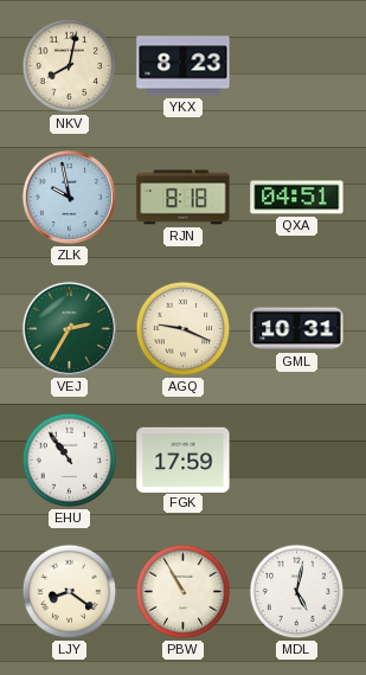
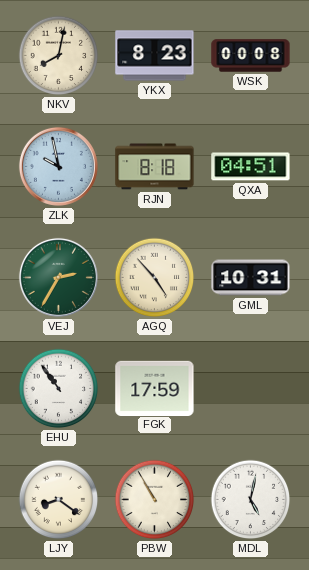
WSK: none -> 00:08
AGQ: 9:19 -> 4:53
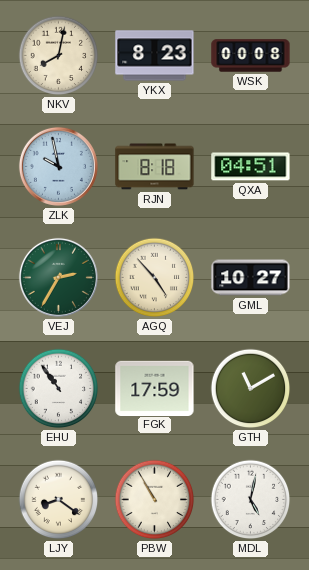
GML: 10:31 -> 10:27
GTH: none -> 11:10
